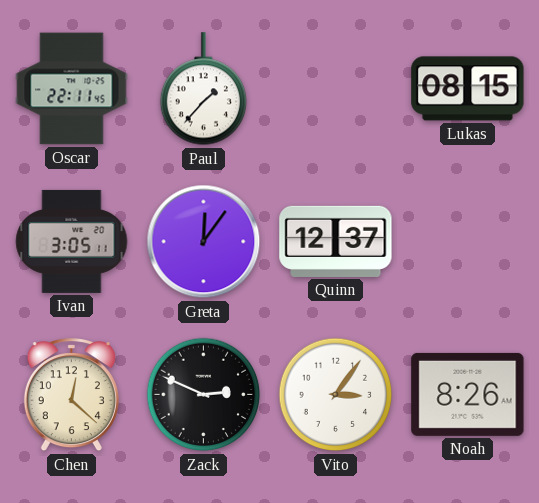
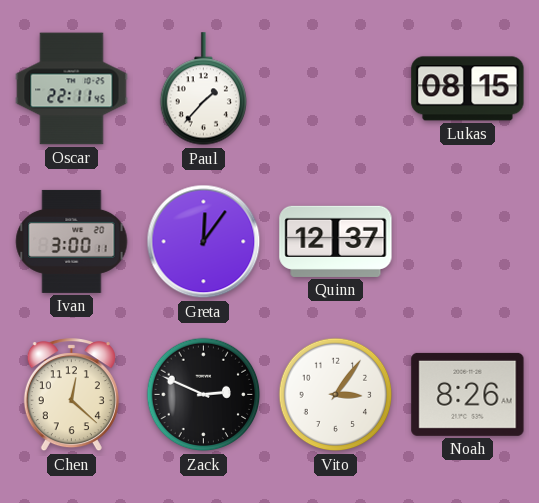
Ivan: 3:05 -> 3:00
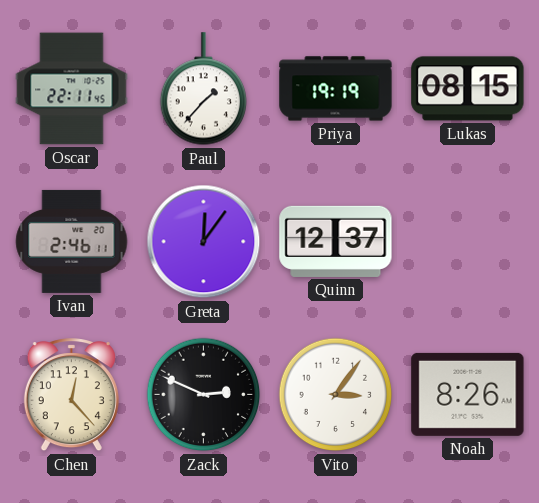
Priya: none -> 19:19
Ivan: 3:00 -> 2:46
Chen: 12:22 -> 12:23
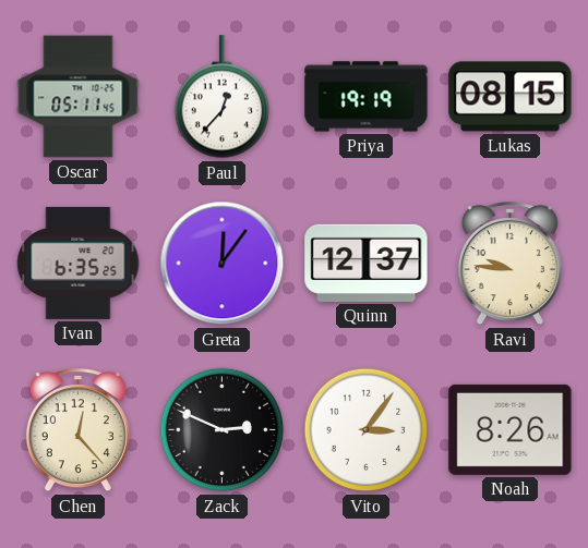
Oscar: 22:11 -> 05:11
Paul: 1:37 -> 12:37
Ivan: 2:46 -> 6:35
Ravi: none -> 9:46
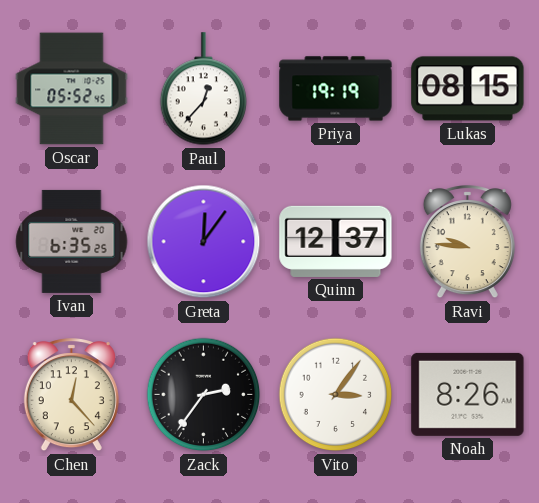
Oscar: 05:11 -> 05:52
Zack: 2:49 -> 2:36
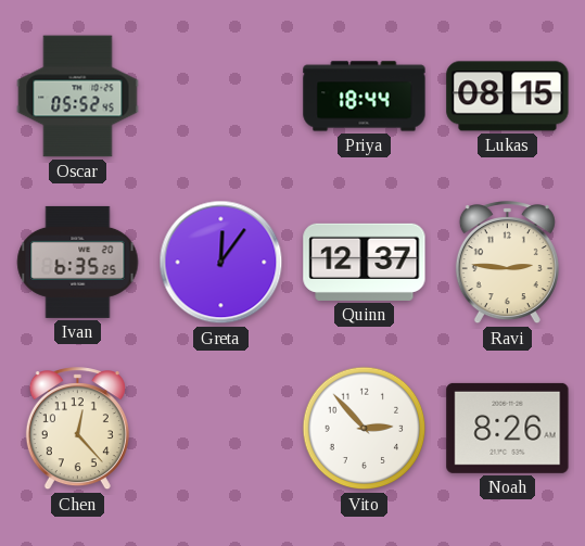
Paul: 12:37 -> none
Priya: 19:19 -> 18:44
Ravi: 9:46 -> 2:46
Zack: 2:36 -> none
Vito: 3:06 -> 2:53
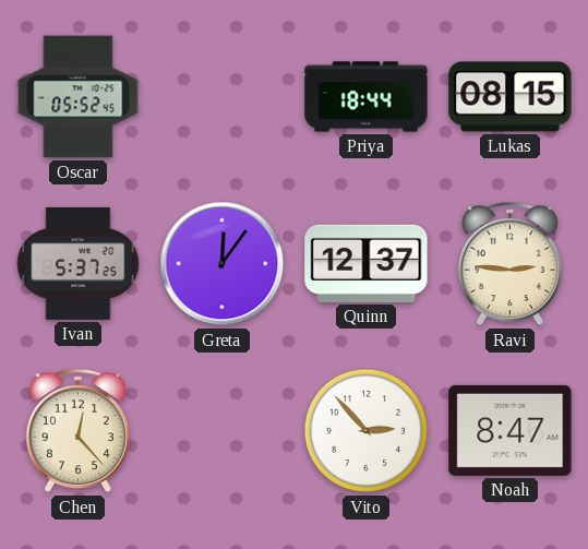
Ivan: 6:35 -> 5:37
Noah: 8:26 -> 8:47
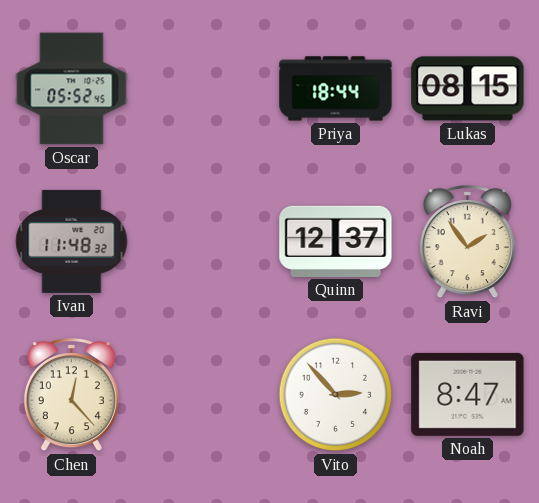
Ivan: 5:37 -> 11:48
Greta: 12:06 -> none
Ravi: 2:46 -> 1:54
